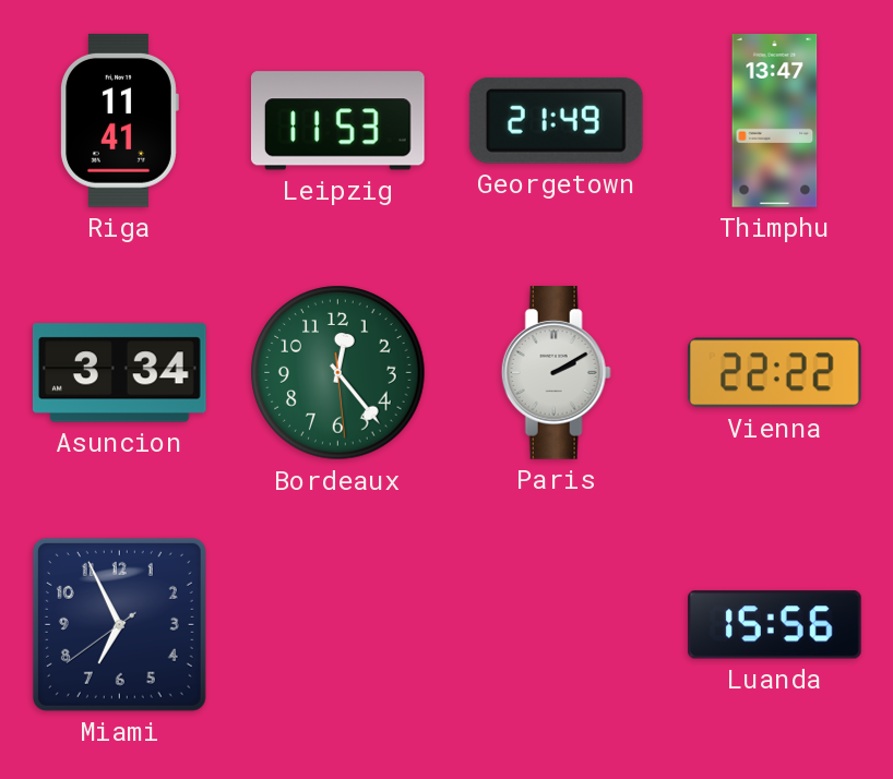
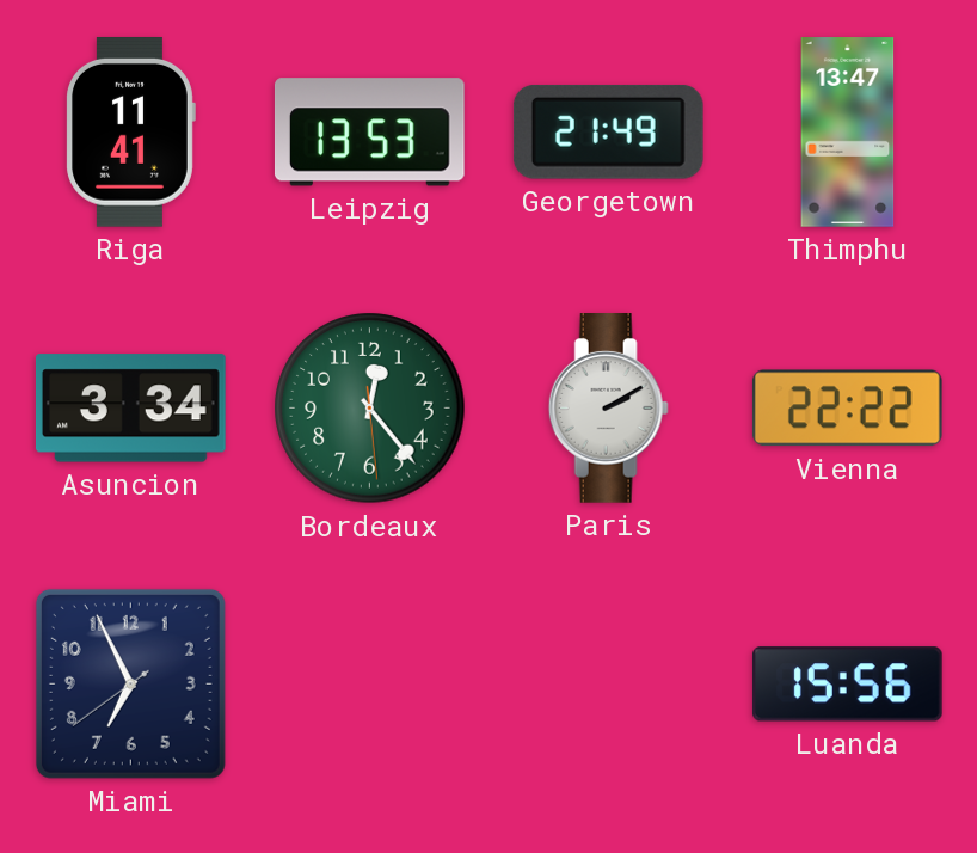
Leipzig: 11:53 -> 13:53
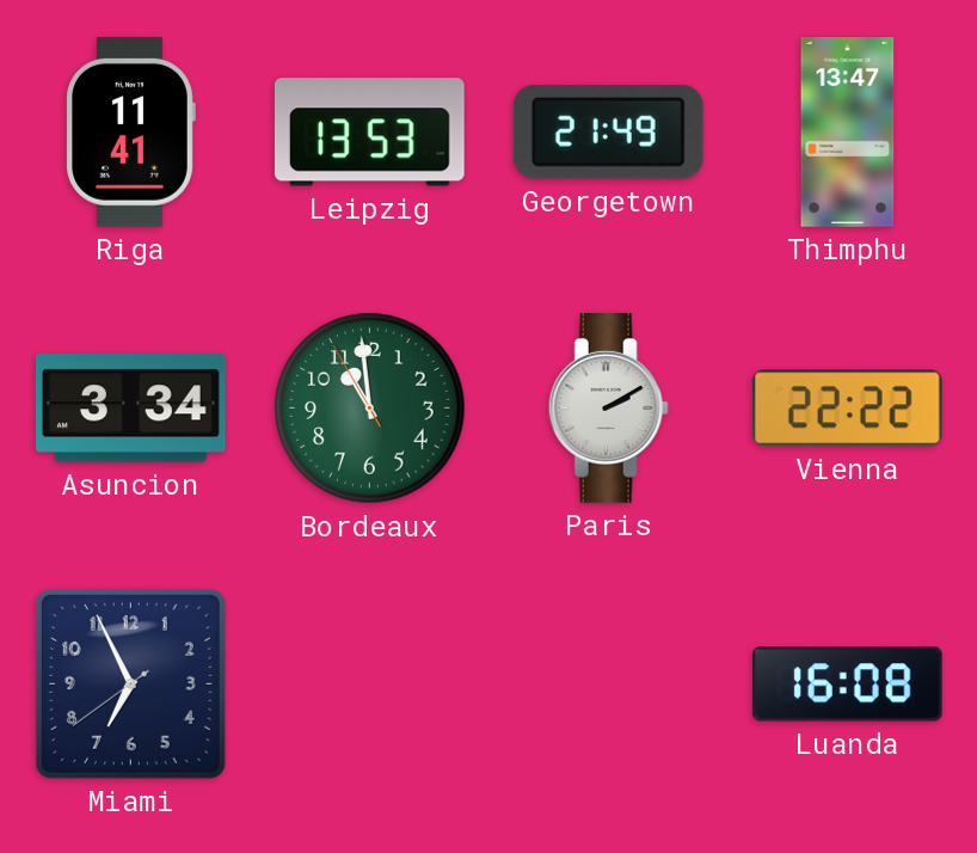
Bordeaux: 12:23 -> 10:58
Luanda: 15:56 -> 16:08
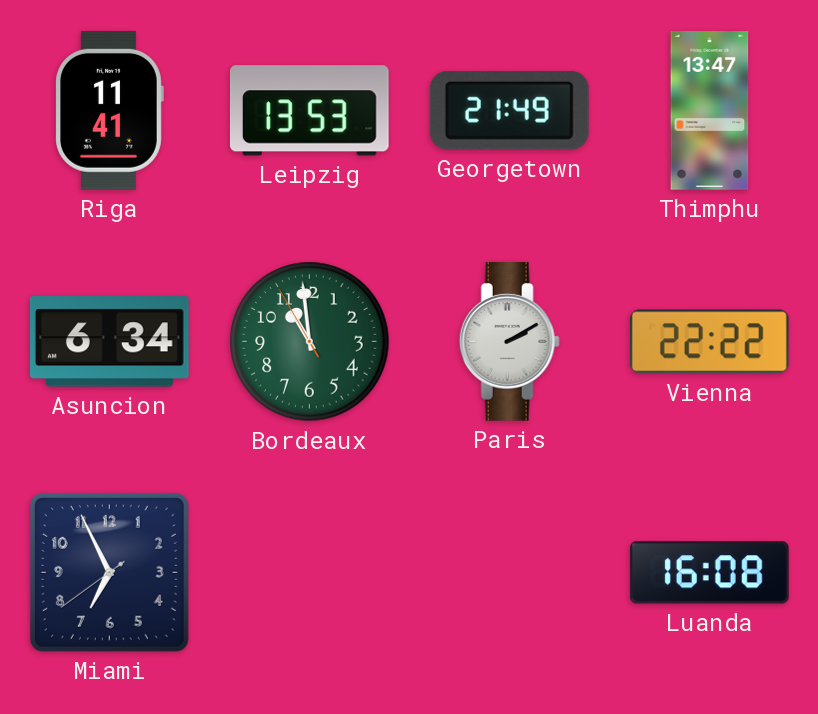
Asuncion: 3:34 -> 6:34
